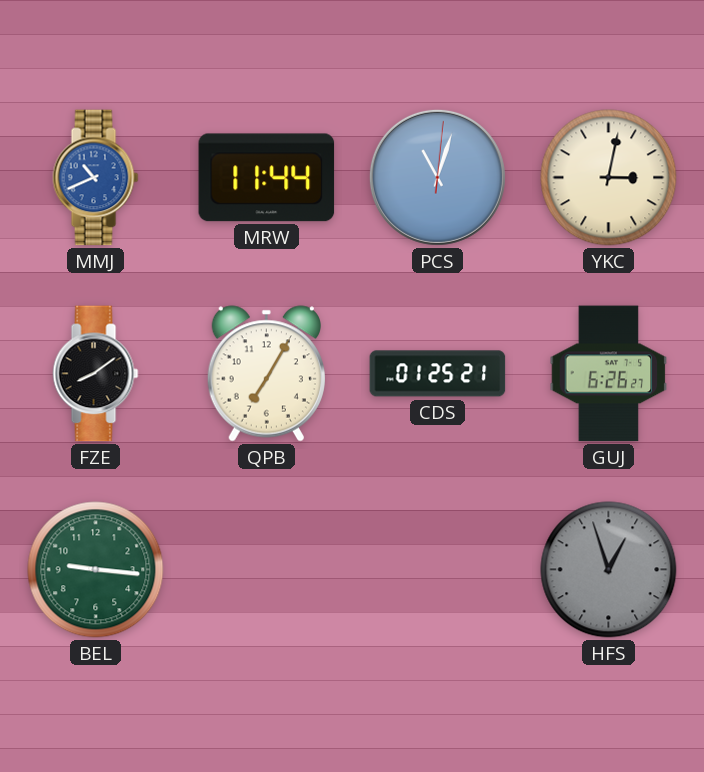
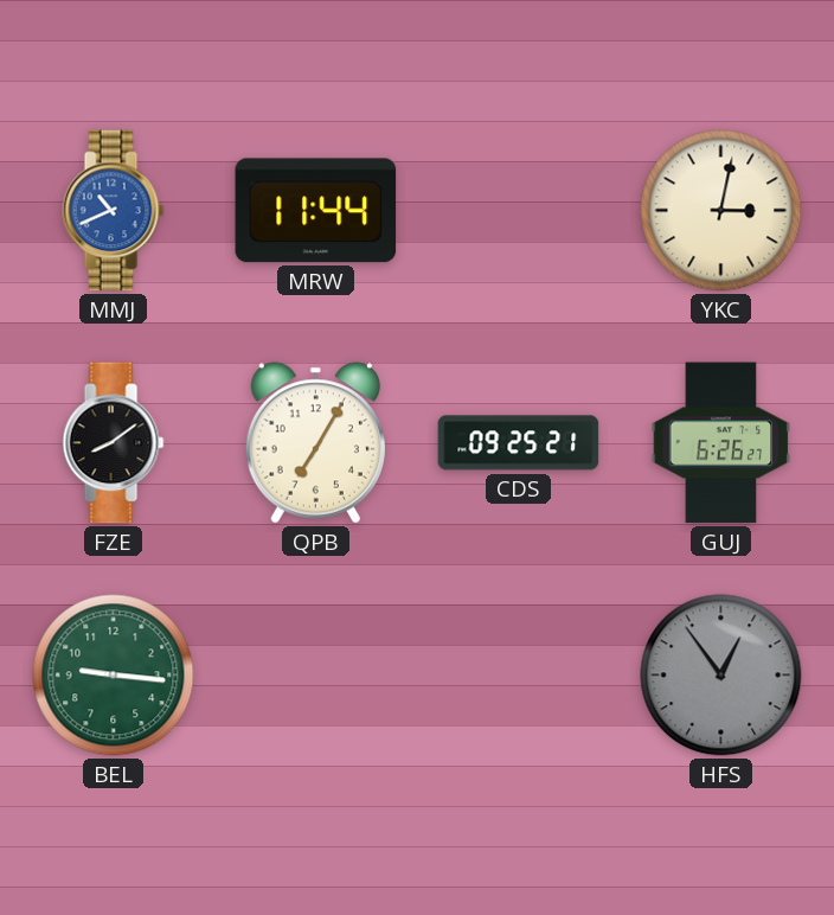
PCS: 11:03 -> none
CDS: 01:25 -> 09:25
HFS: 12:57 -> 12:54
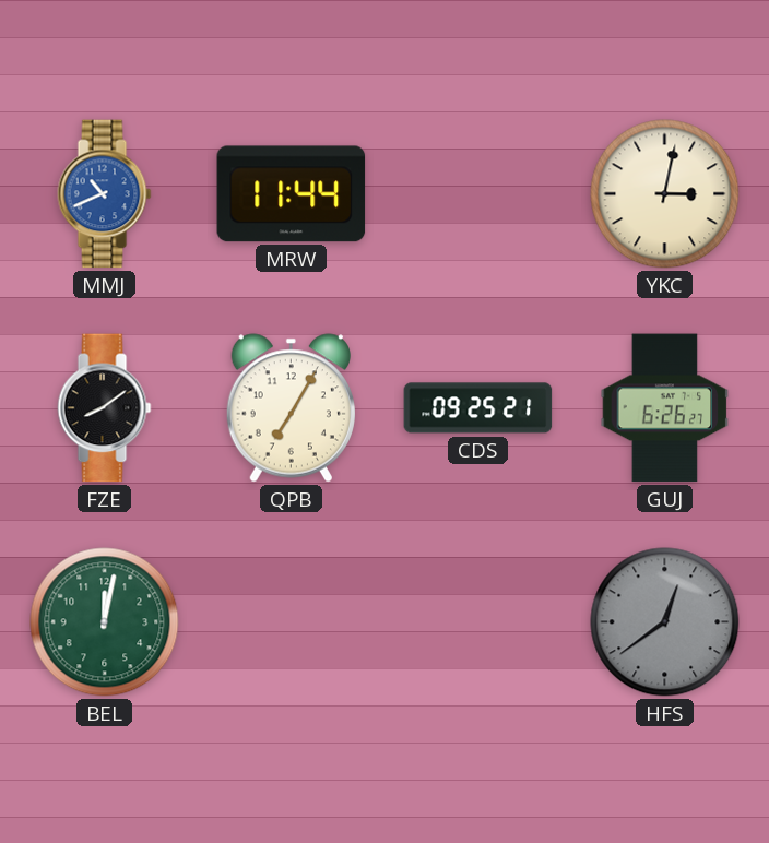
BEL: 9:16 -> 12:02
HFS: 12:54 -> 12:39
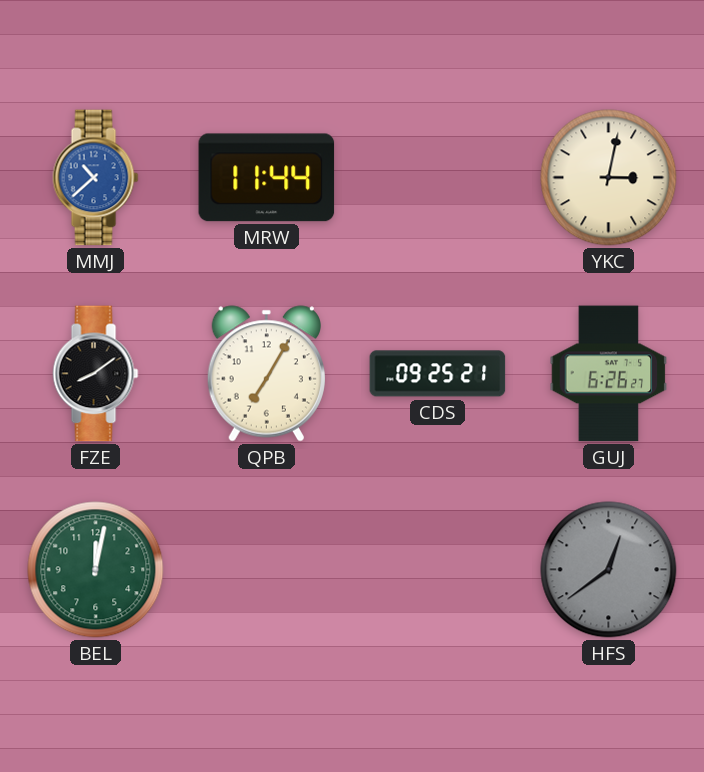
MMJ: 10:41 -> 10:38
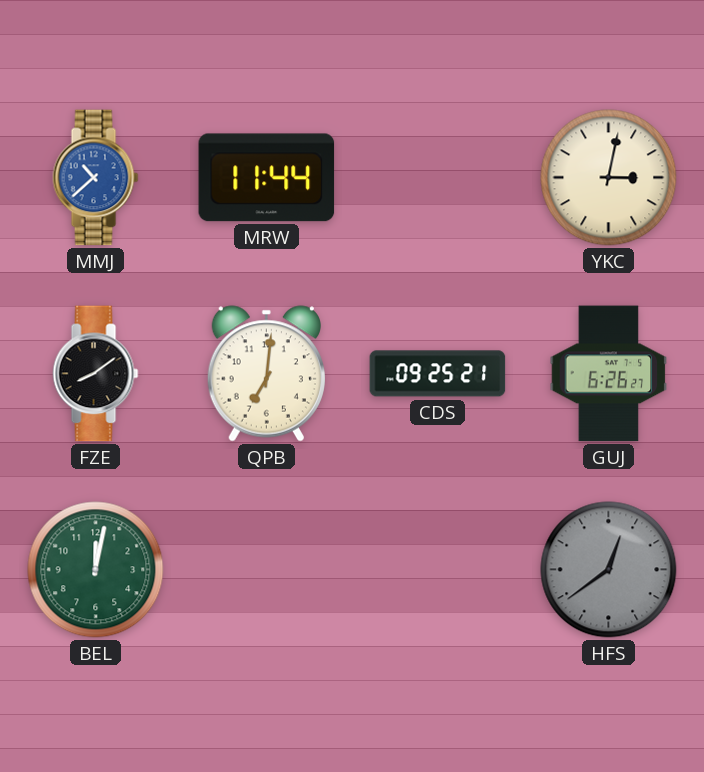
QPB: 7:05 -> 7:01
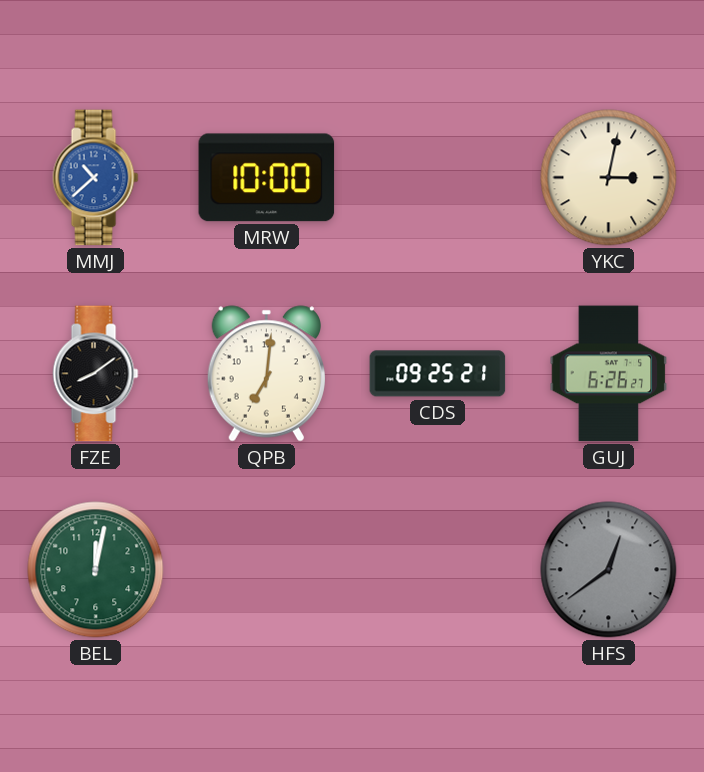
MRW: 11:44 -> 10:00
